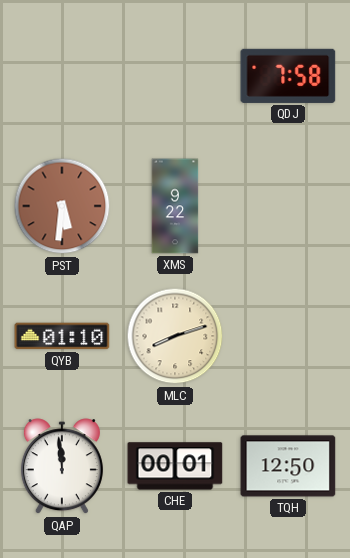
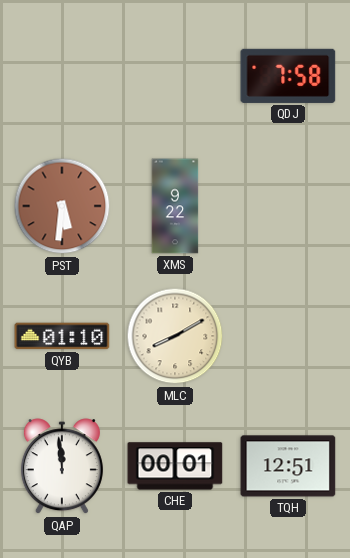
MLC: 8:12 -> 8:10
TQH: 12:50 -> 12:51
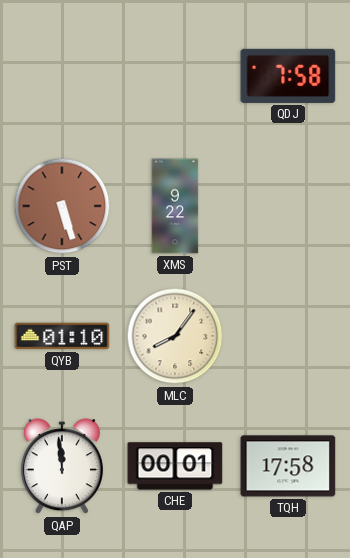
PST: 5:31 -> 5:27
MLC: 8:10 -> 8:06
TQH: 12:51 -> 17:58
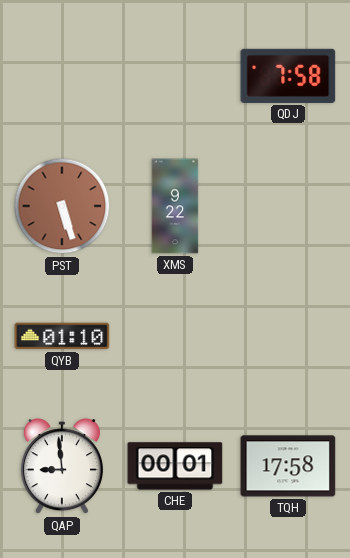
MLC: 8:06 -> none
QAP: 11:59 -> 8:59
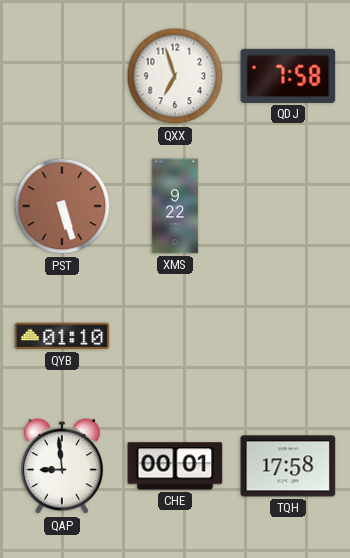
QXX: none -> 6:57
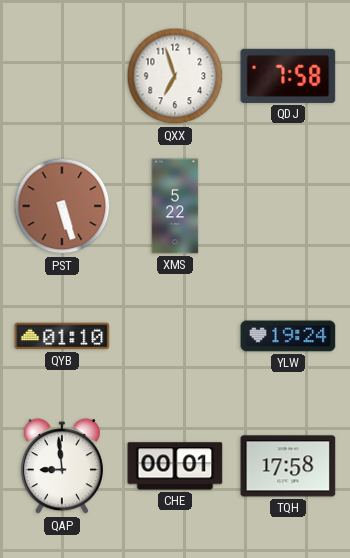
XMS: 9:22 -> 5:22
YLW: none -> 19:24
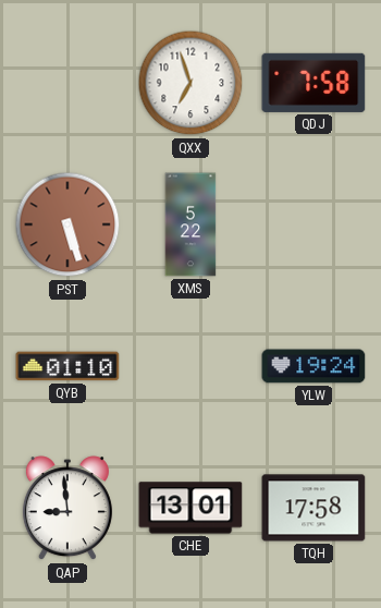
CHE: 00:01 -> 13:01
